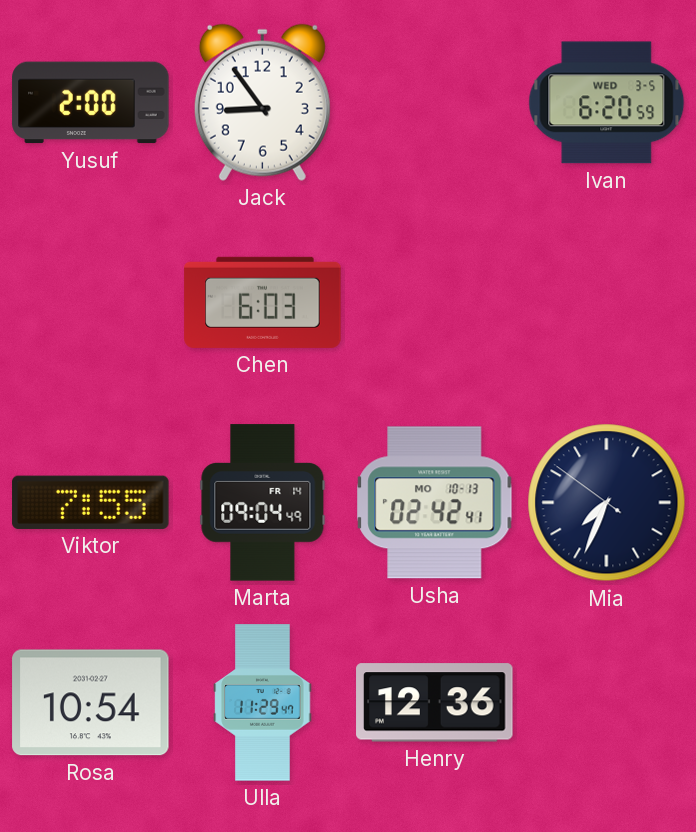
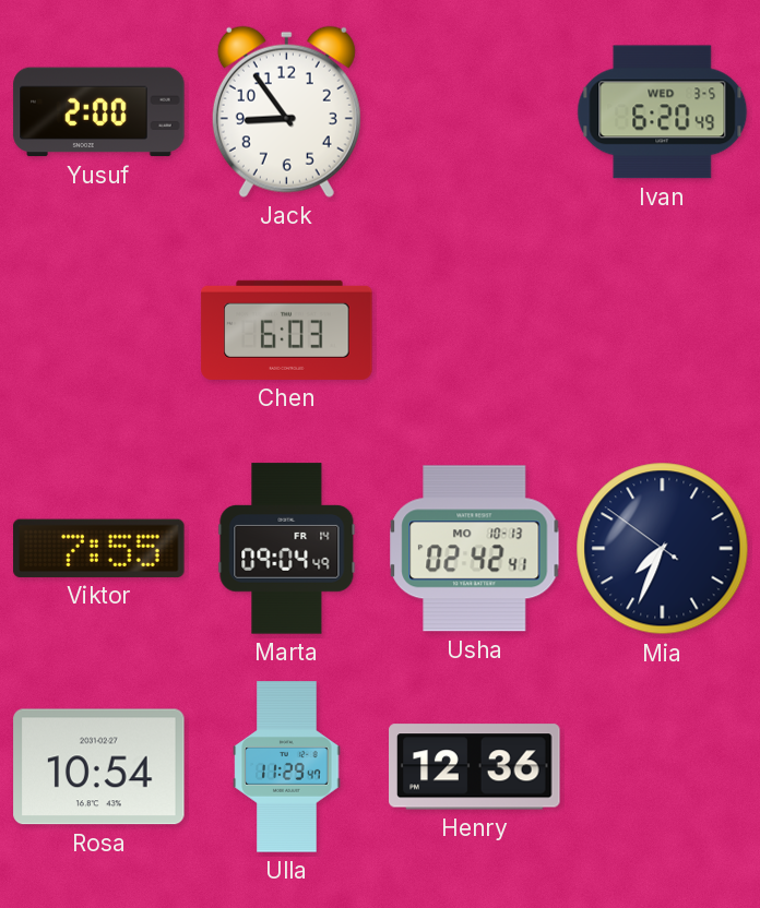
Ivan: 6:20:59 -> 6:20:49
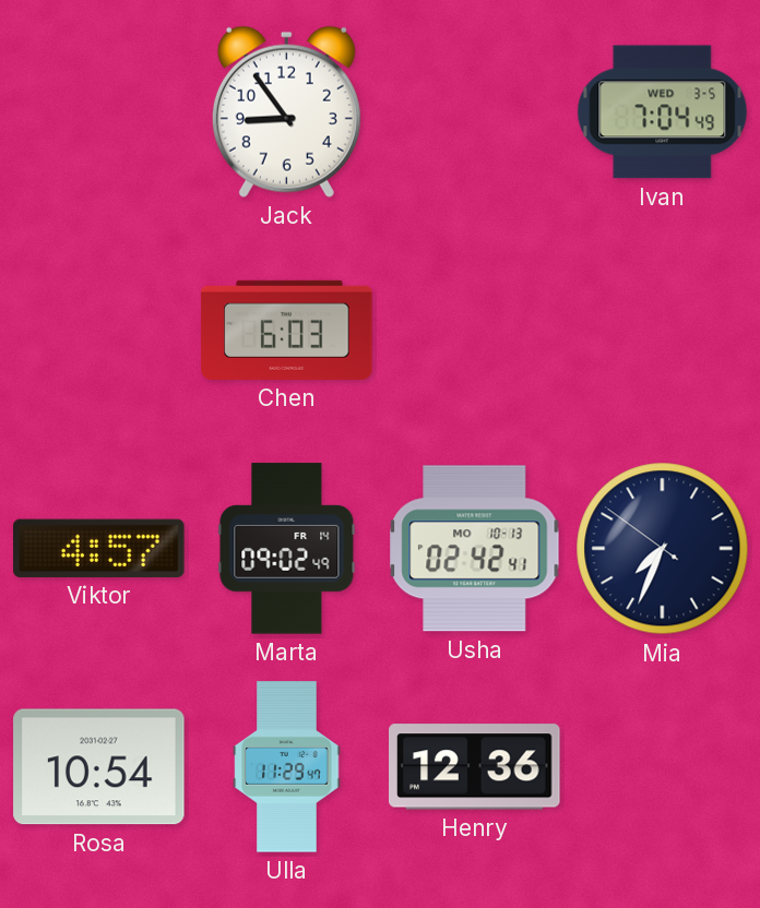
Yusuf: 2:00 -> none
Ivan: 6:20 -> 7:04
Viktor: 7:55 -> 4:57
Marta: 09:04 -> 09:02
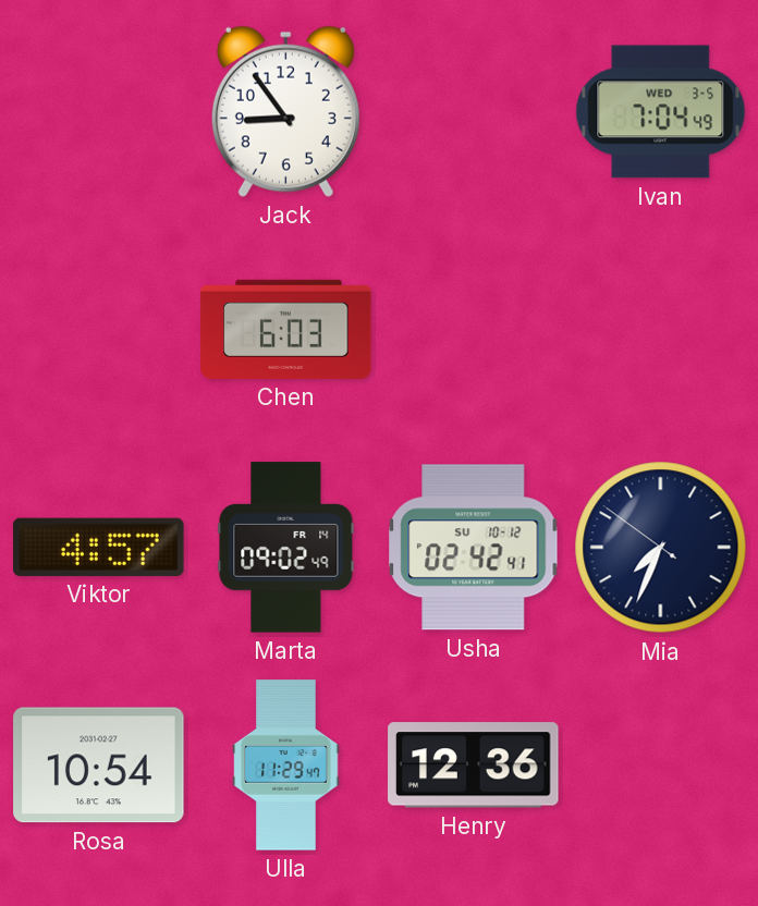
Usha date: MO 10-13 -> SU 10-12
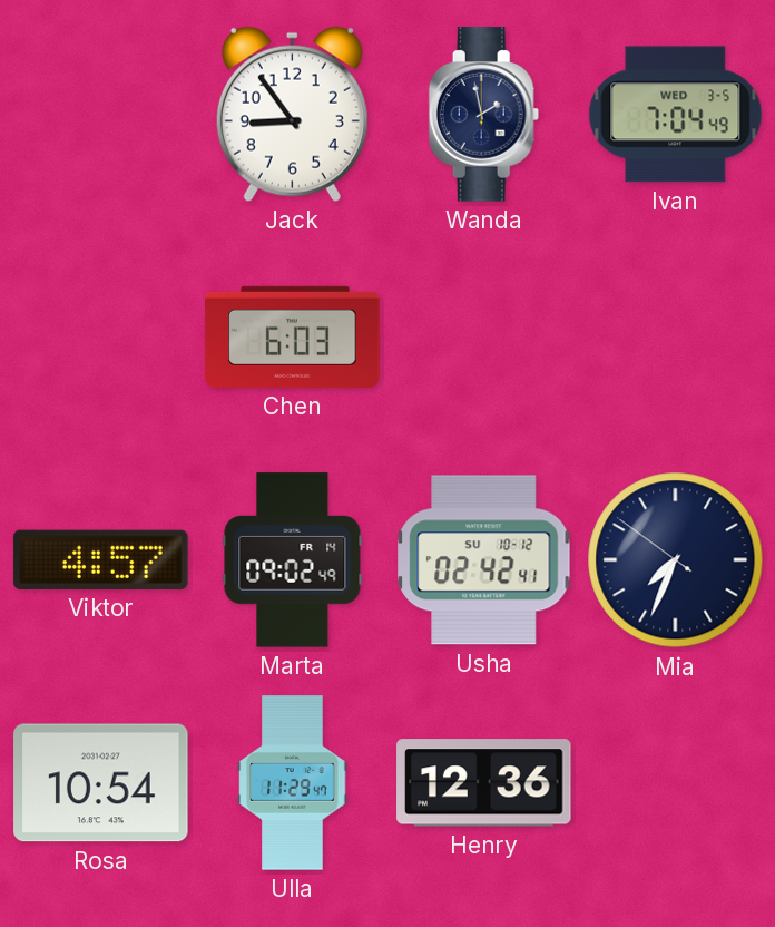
Wanda: none -> 1:58
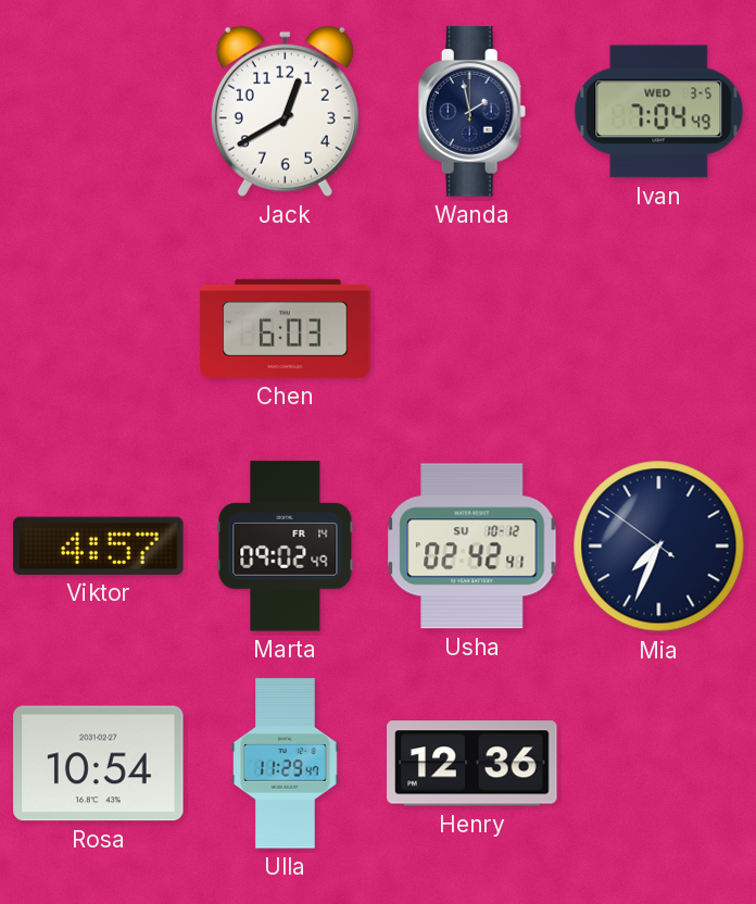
Jack: 8:54 -> 12:40
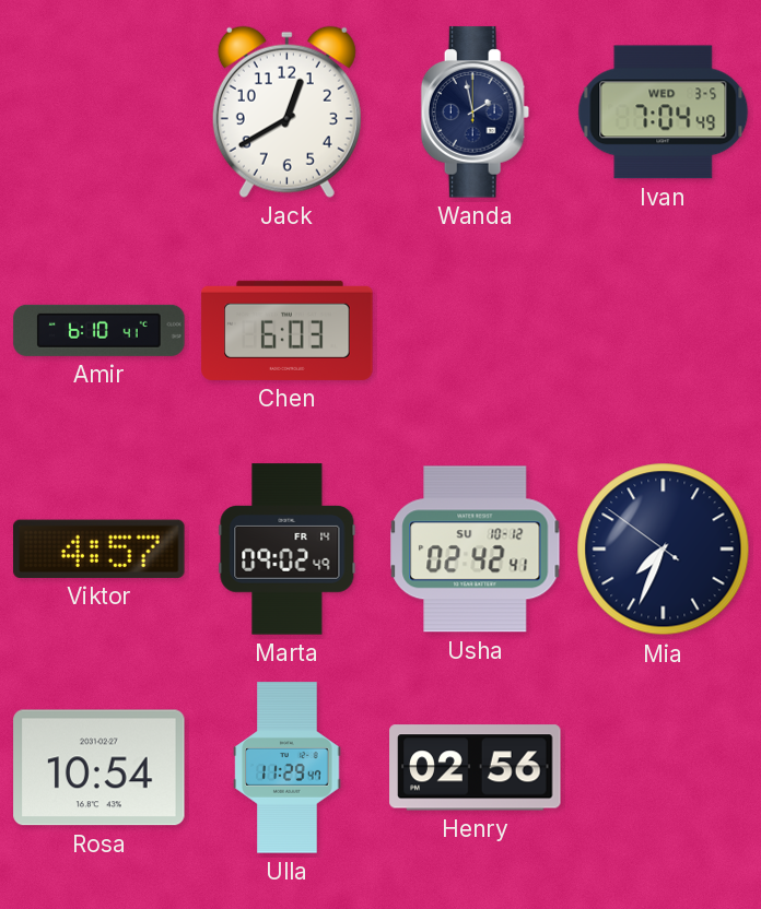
Amir: none -> 6:10
Henry: 12:36 -> 02:56
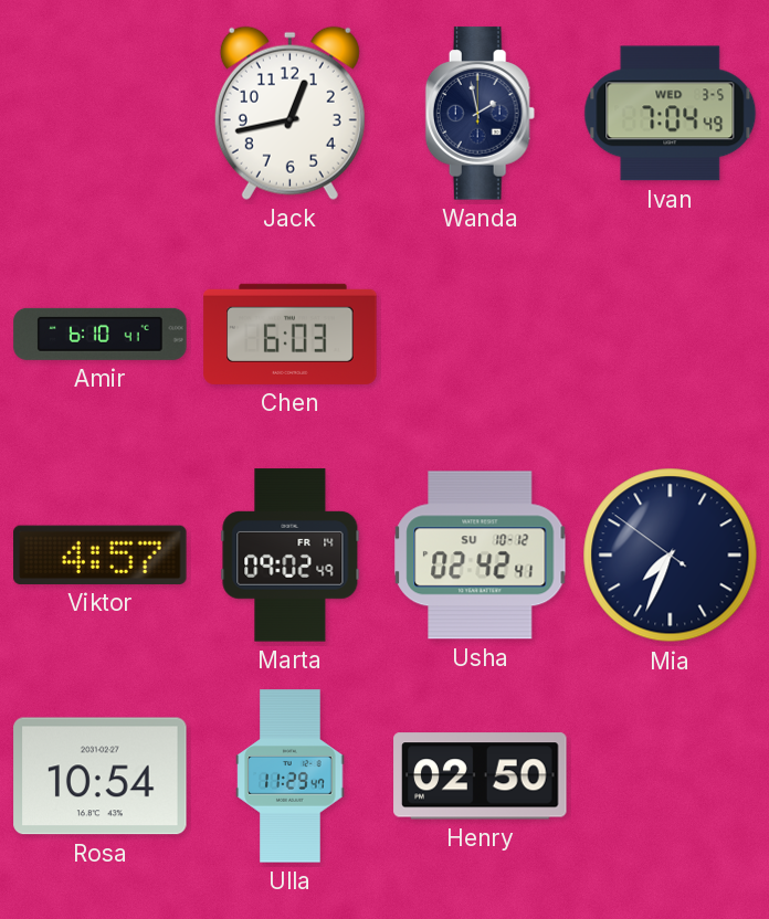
Jack: 12:40 -> 12:43
Henry: 02:56 -> 02:50
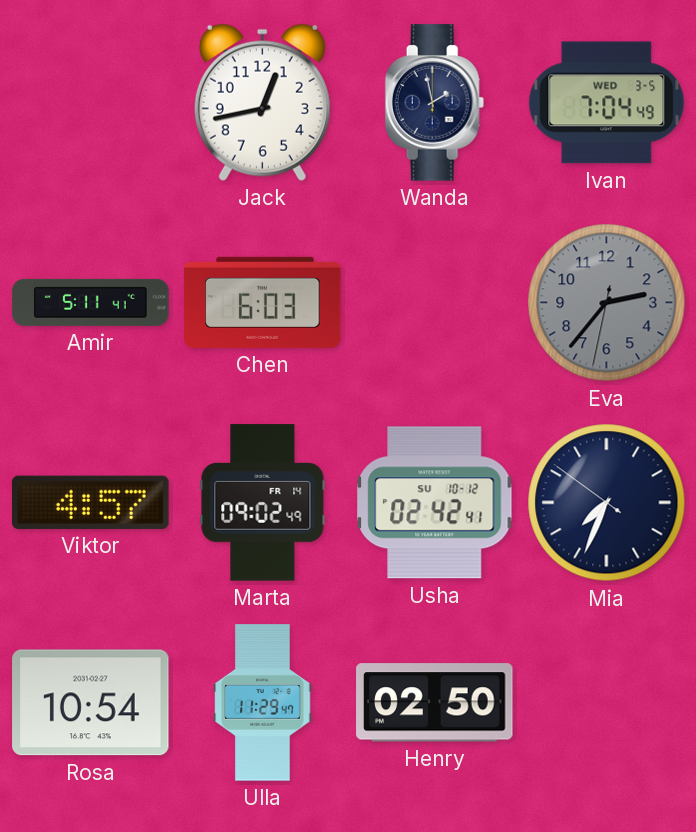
Amir: 6:10 -> 5:11
Eva: none -> 2:36
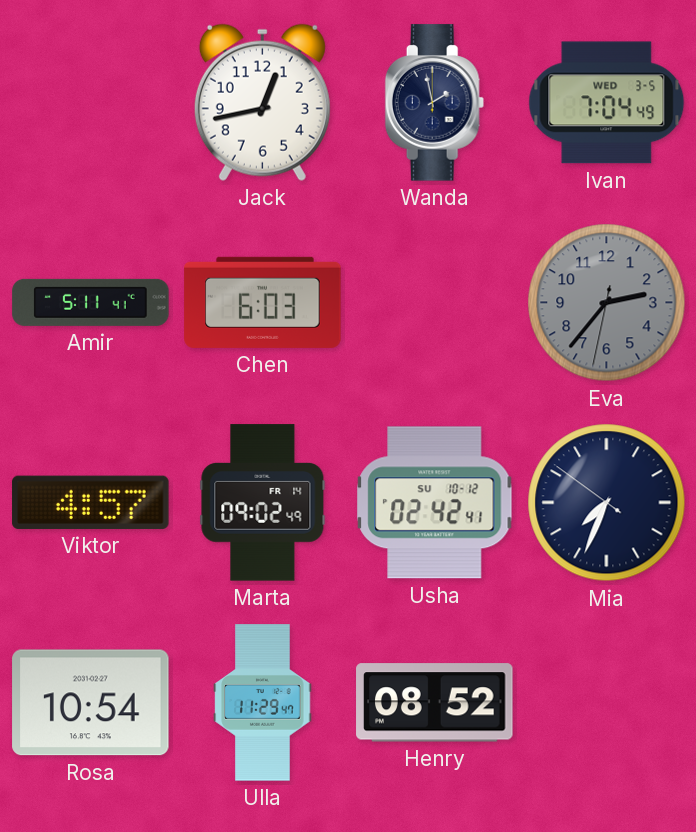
Henry: 02:50 -> 08:52
